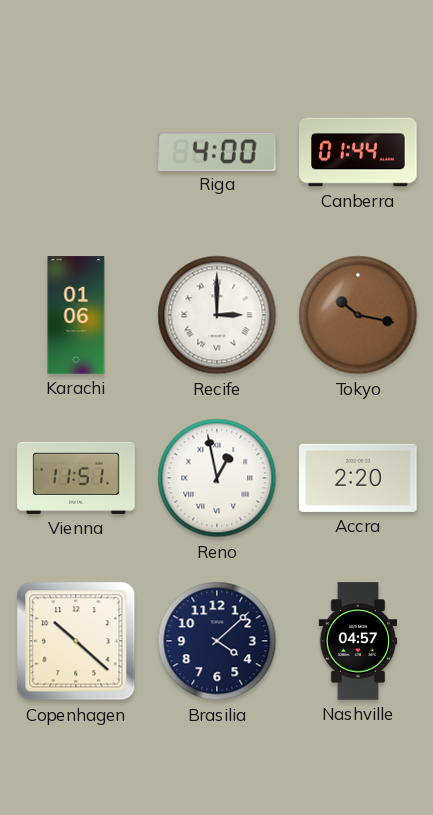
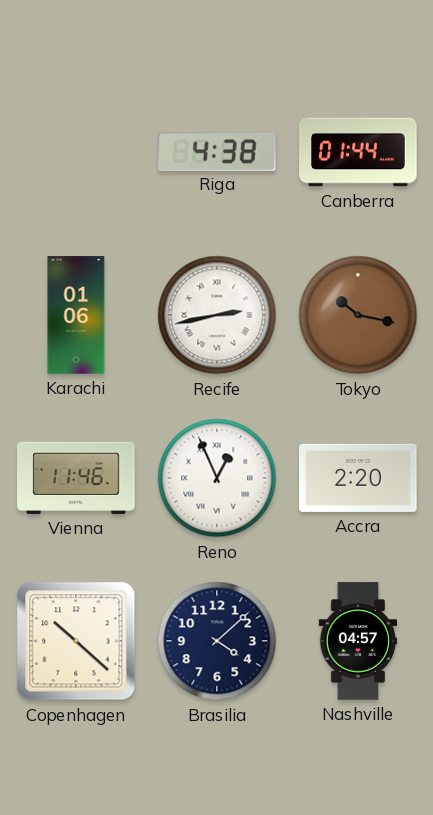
Riga: 4:00 -> 4:38
Recife: 3:00 -> 2:43
Vienna: 11:51 -> 11:46
Reno: 12:58 -> 12:56
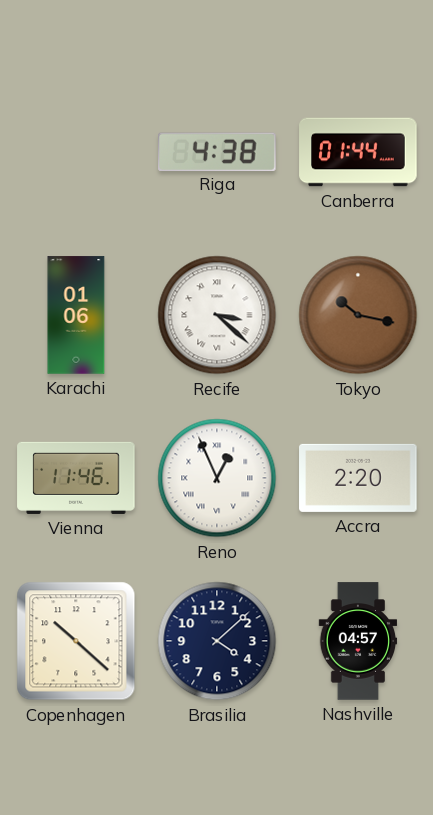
Recife: 2:43 -> 3:22
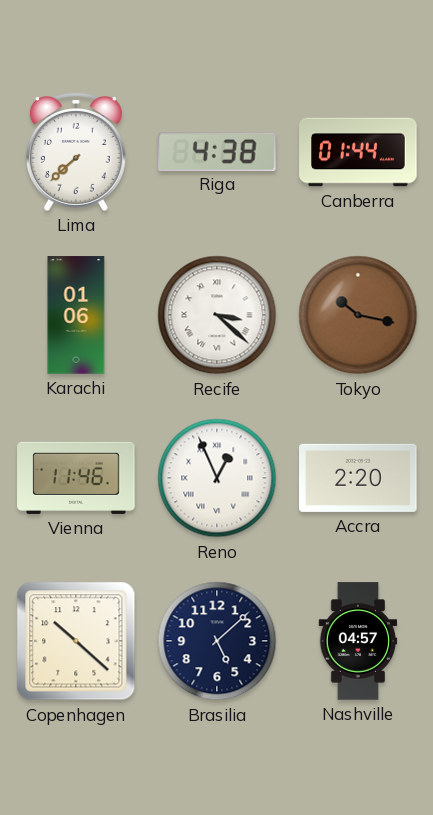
Lima: none -> 7:38
Brasilia: 4:08 -> 5:08
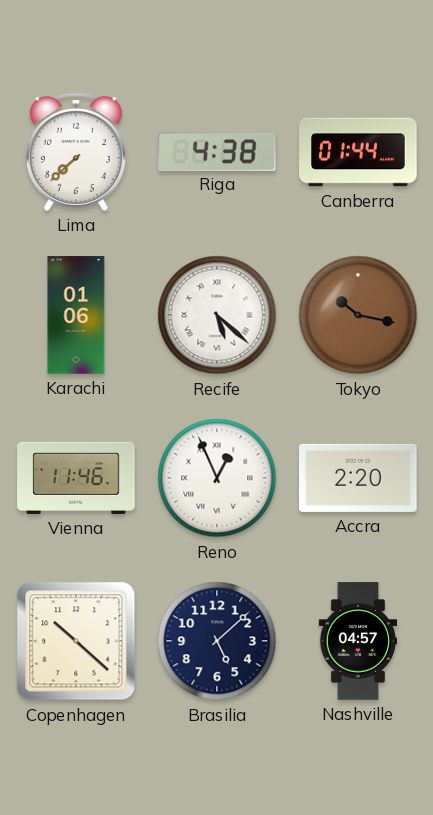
Recife: 3:22 -> 5:22
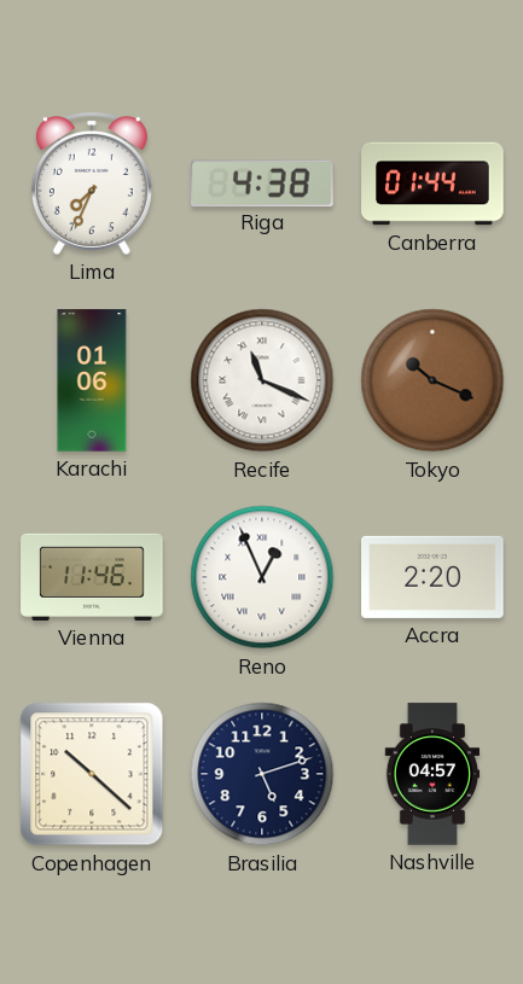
Lima: 7:38 -> 7:34
Recife: 5:22 -> 11:19
Tokyo: 10:17 -> 10:19
Brasilia: 5:08 -> 5:12
